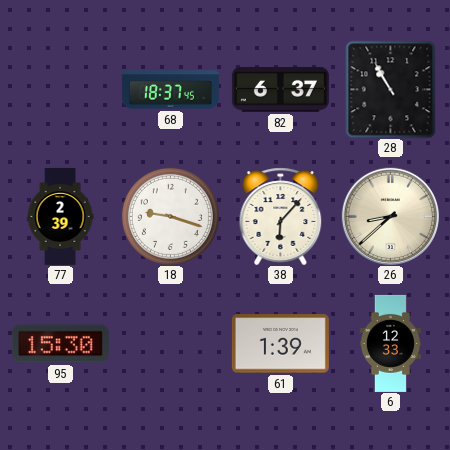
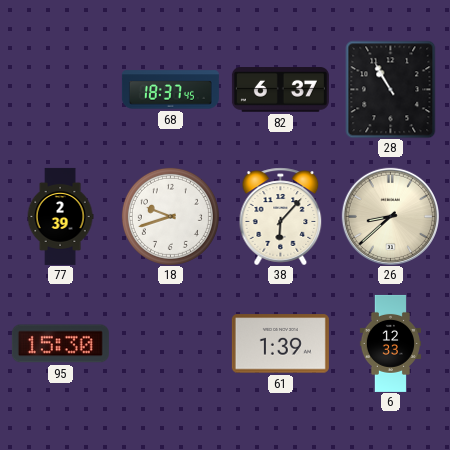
18: 9:18 -> 9:42
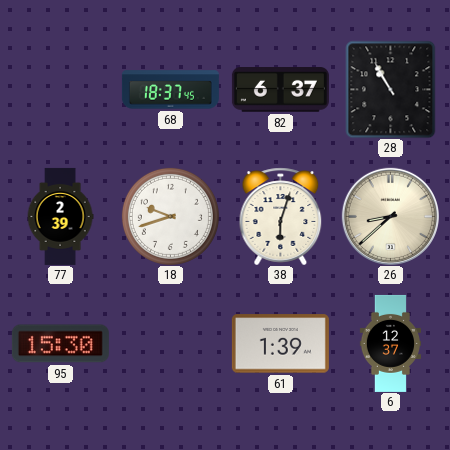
38: 6:07 -> 6:03
6: 12:33 -> 12:37
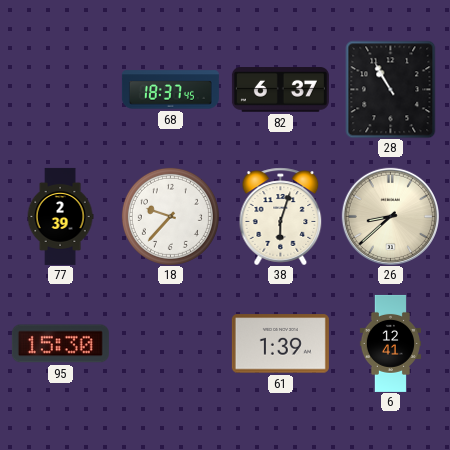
18: 9:42 -> 9:37
6: 12:37 -> 12:41
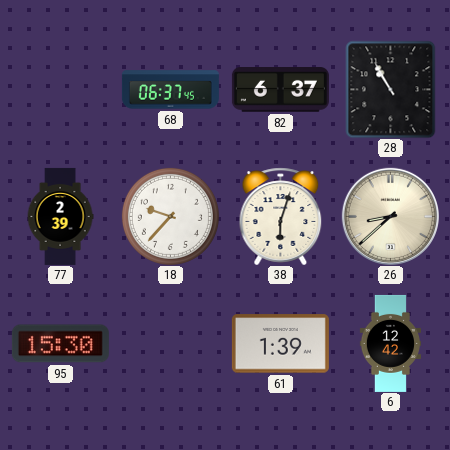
68: 18:37 -> 06:37
6: 12:41 -> 12:42
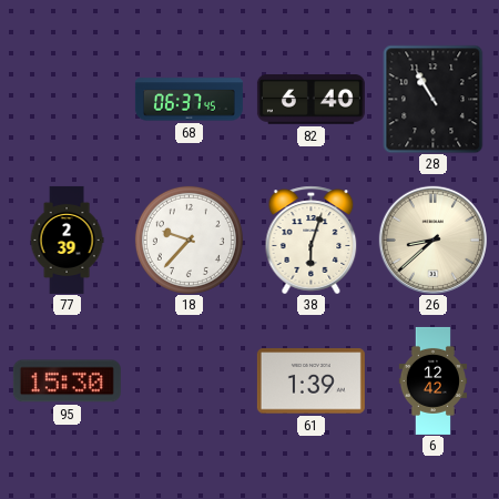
82: 6:37 -> 6:40
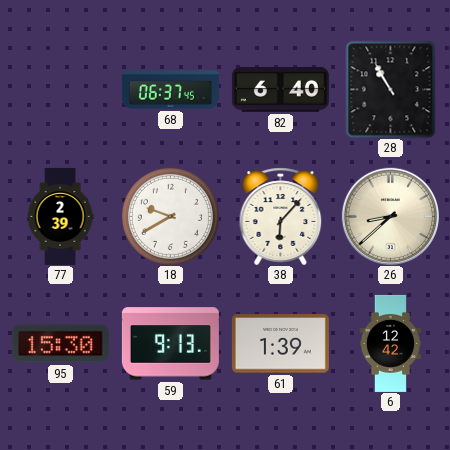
18: 9:37 -> 9:40
38: 6:03 -> 6:07
59: none -> 9:13
